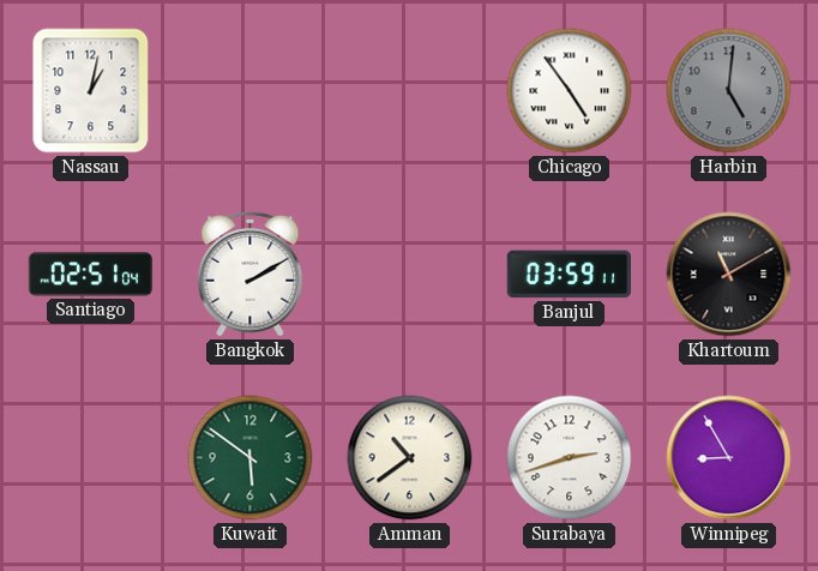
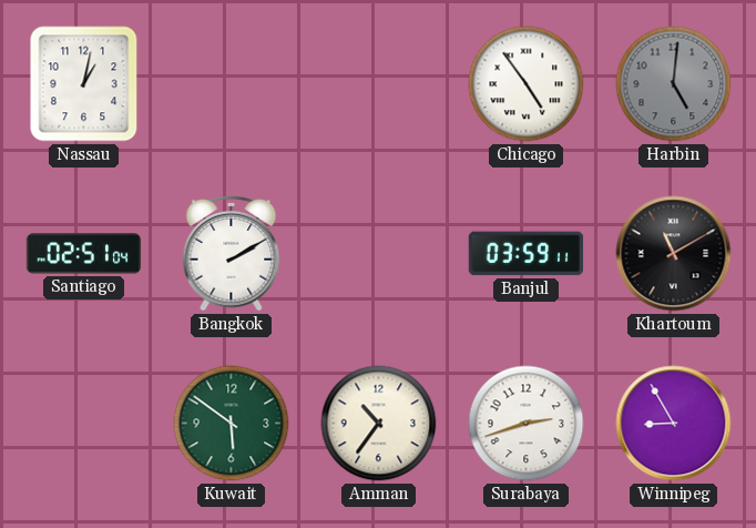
Amman: 10:39 -> 10:36
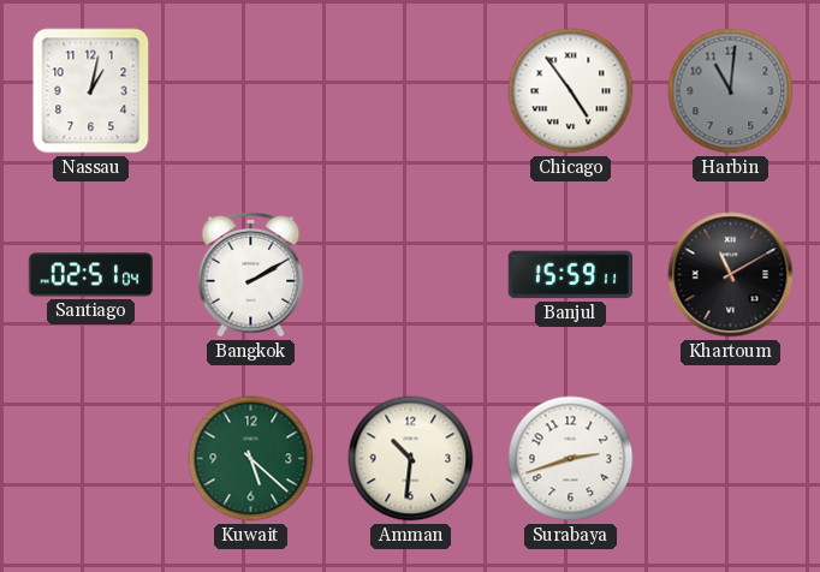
Harbin: 5:01 -> 11:01
Banjul: 03:59 -> 15:59
Kuwait: 5:51 -> 5:22
Amman: 10:36 -> 10:31
Winnipeg: 8:55 -> none
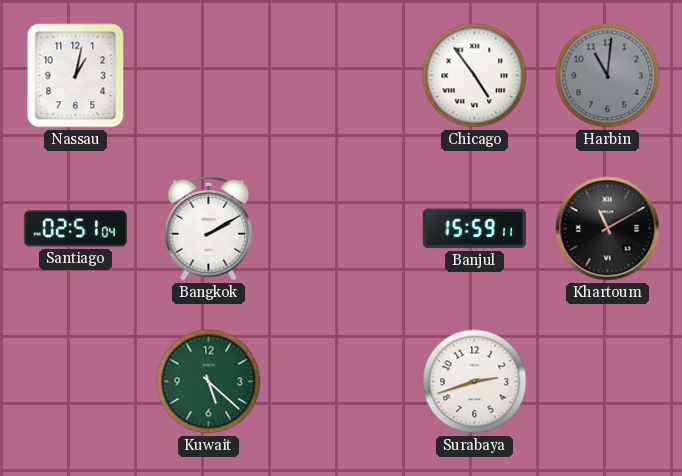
Amman: 10:31 -> none
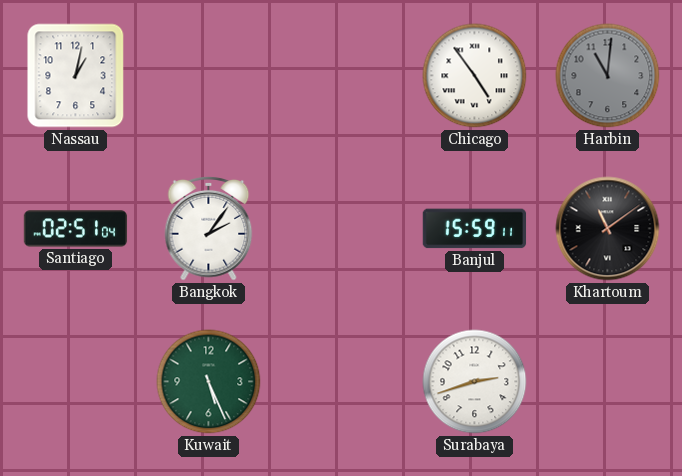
Bangkok: 2:10 -> 2:06
Khartoum: 11:10 -> 11:09
Kuwait: 5:22 -> 5:26
